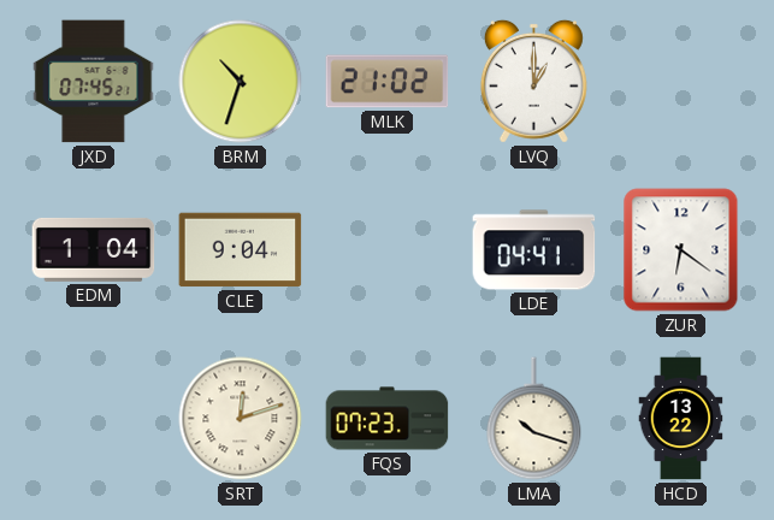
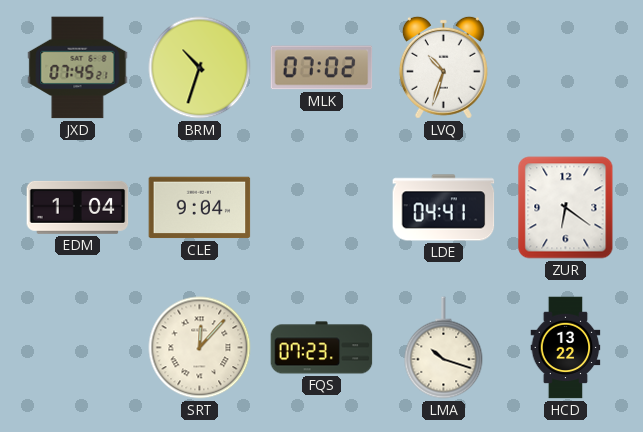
MLK: 21:02 -> 07:02
LVQ: 1:00 -> 10:33
SRT: 12:12 -> 12:07
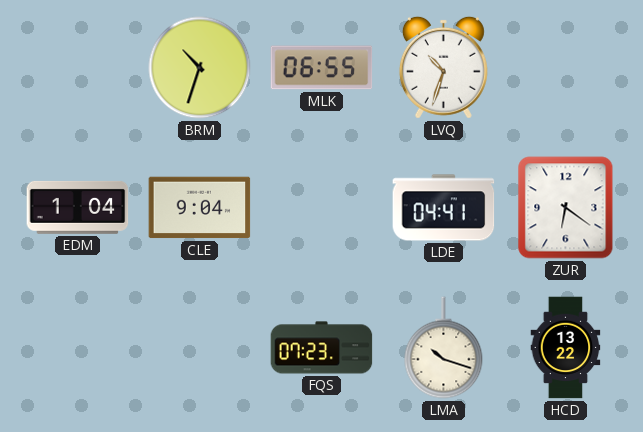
JXD: 07:45 -> none
MLK: 07:02 -> 06:55
SRT: 12:07 -> none
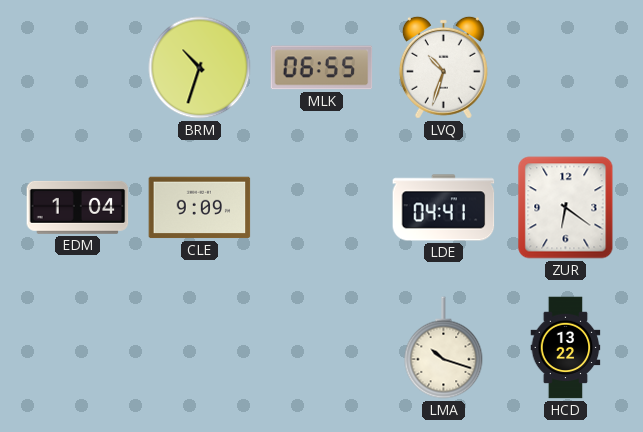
CLE: 9:04 -> 9:09
FQS: 07:23 -> none
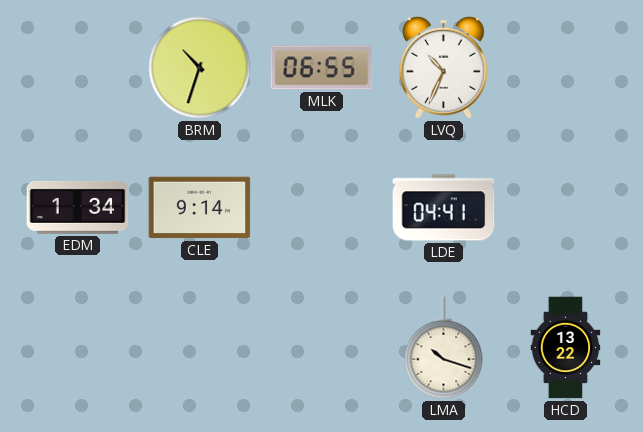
LVQ: 10:33 -> 10:34
EDM: 1:04 -> 1:34
CLE: 9:09 -> 9:14
ZUR: 6:21 -> none
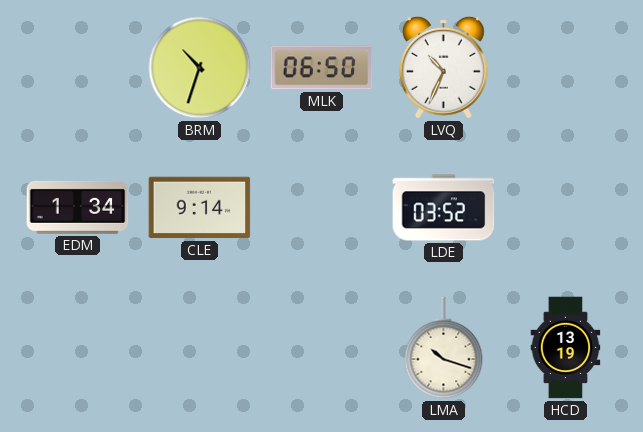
MLK: 06:55 -> 06:50
LDE: 04:41 -> 03:52
HCD: 13:22 -> 13:19
